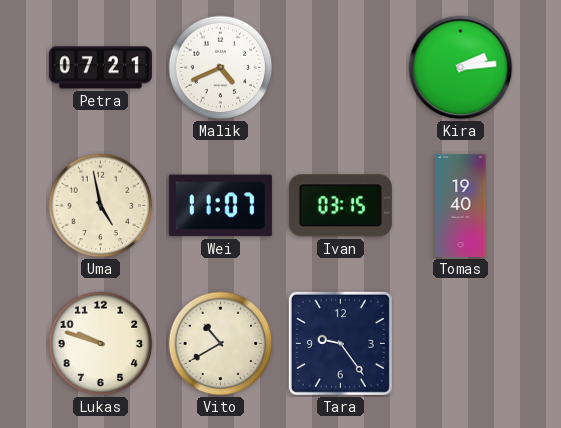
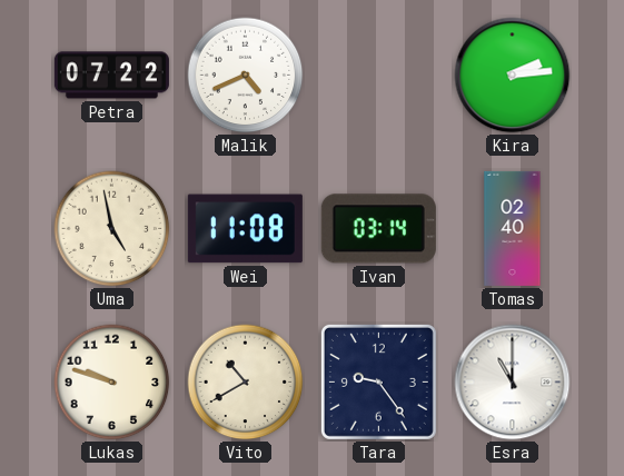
Petra: 07:21 -> 07:22
Wei: 11:07 -> 11:08
Ivan: 03:15 -> 03:14
Tomas: 19:40 -> 02:40
Esra: none -> 11:00
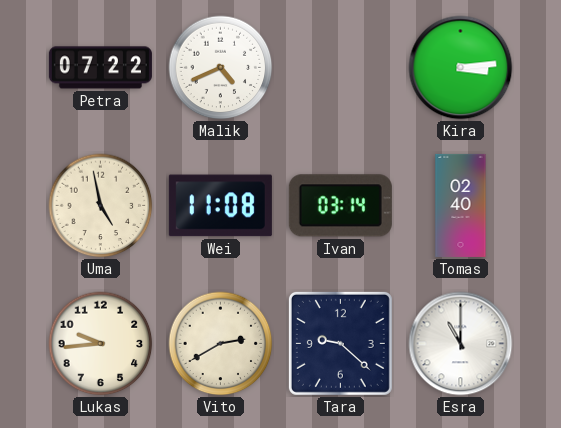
Kira: 2:14 -> 3:14
Lukas: 9:48 -> 9:44
Vito: 10:40 -> 2:40
Tara: 9:24 -> 9:22
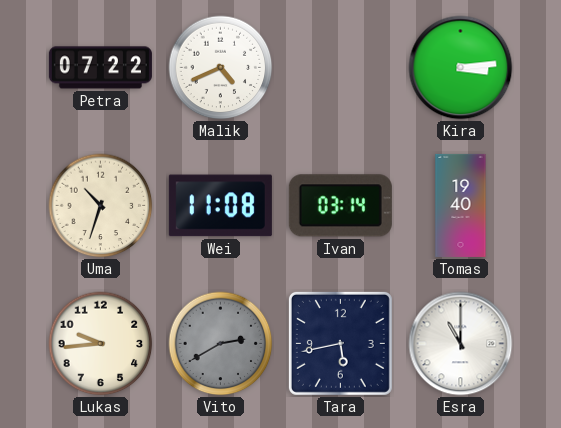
Uma: 4:58 -> 10:33
Tomas: 02:40 -> 19:40
Vito dial: cream -> grey
Tara: 9:22 -> 5:43
